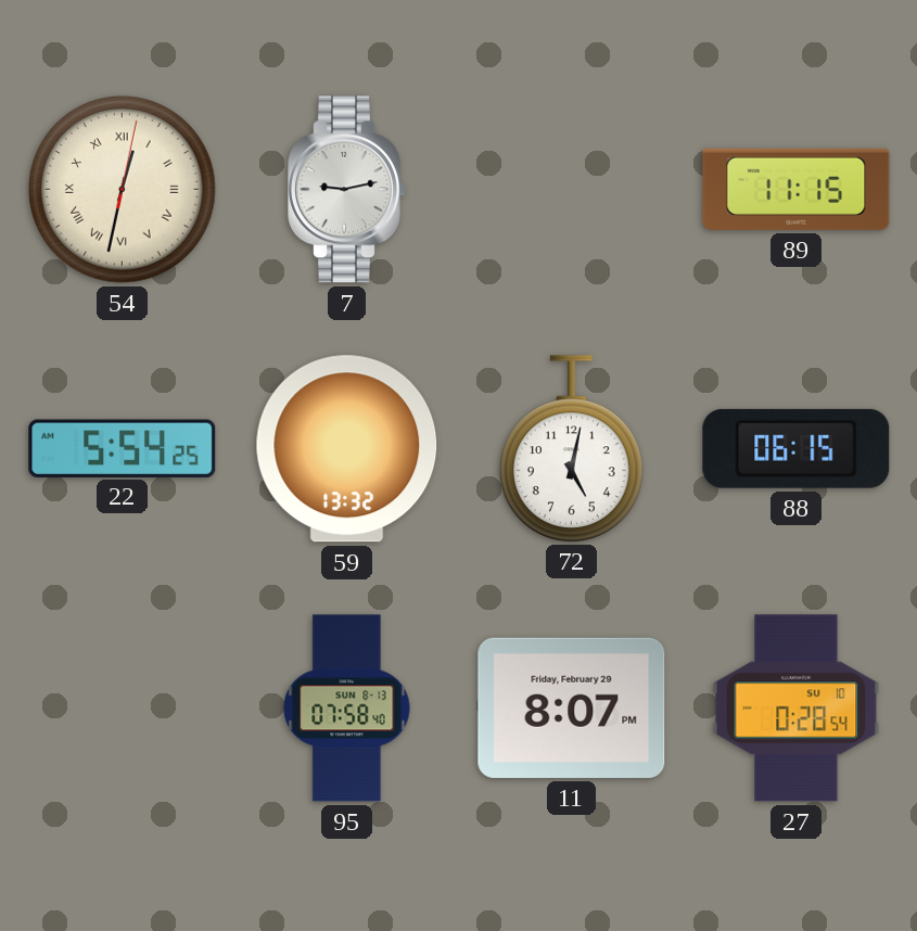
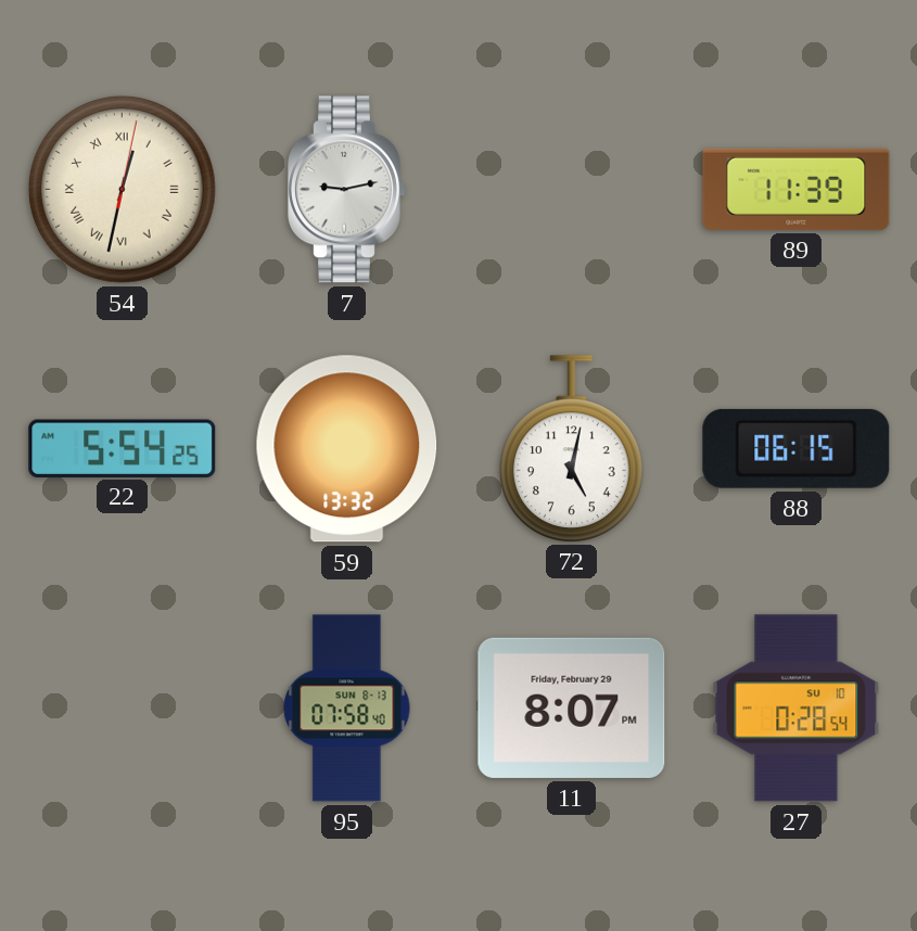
89: 11:15 -> 11:39
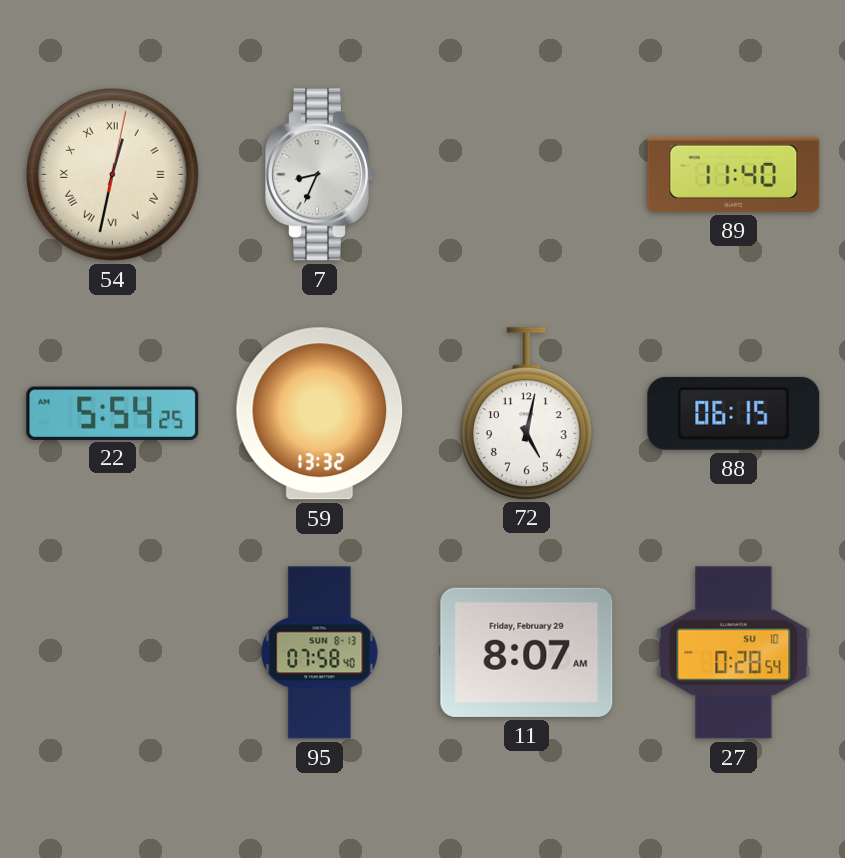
7: 9:13 -> 8:34
89: 11:39 -> 11:40
11: 8:07 PM -> 8:07 AM
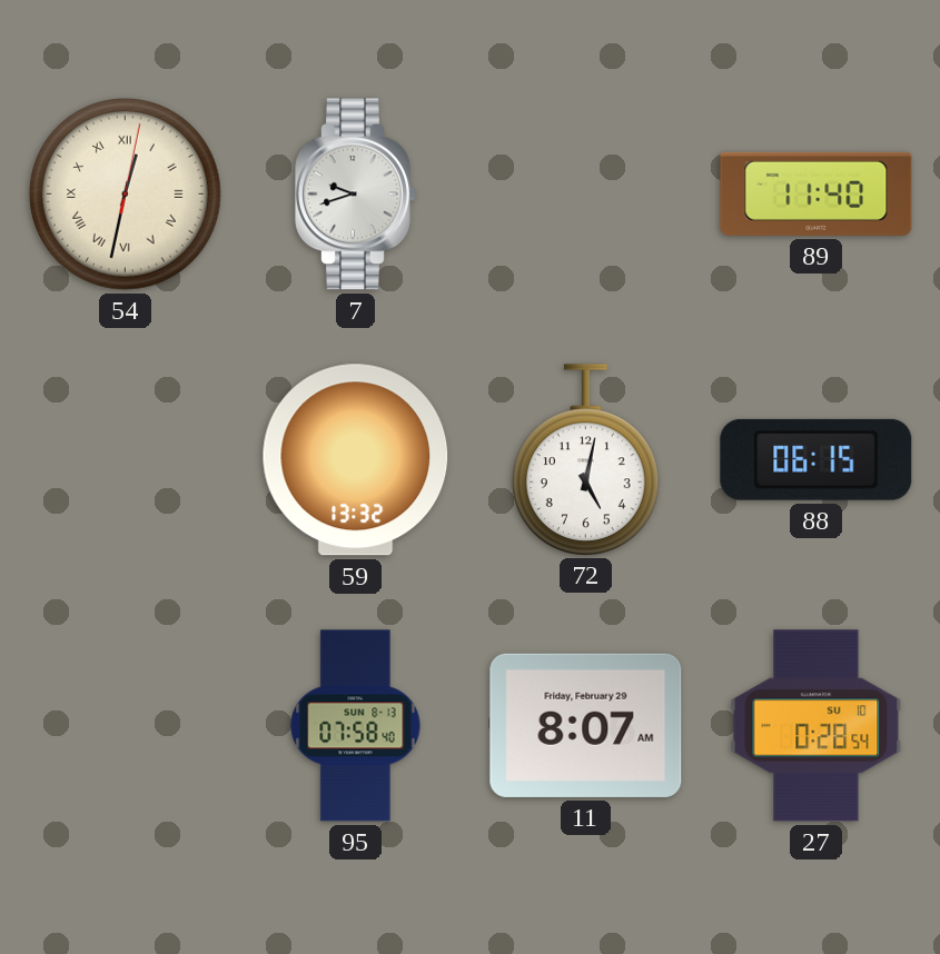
7: 8:34 -> 9:42
22: 5:54 -> none
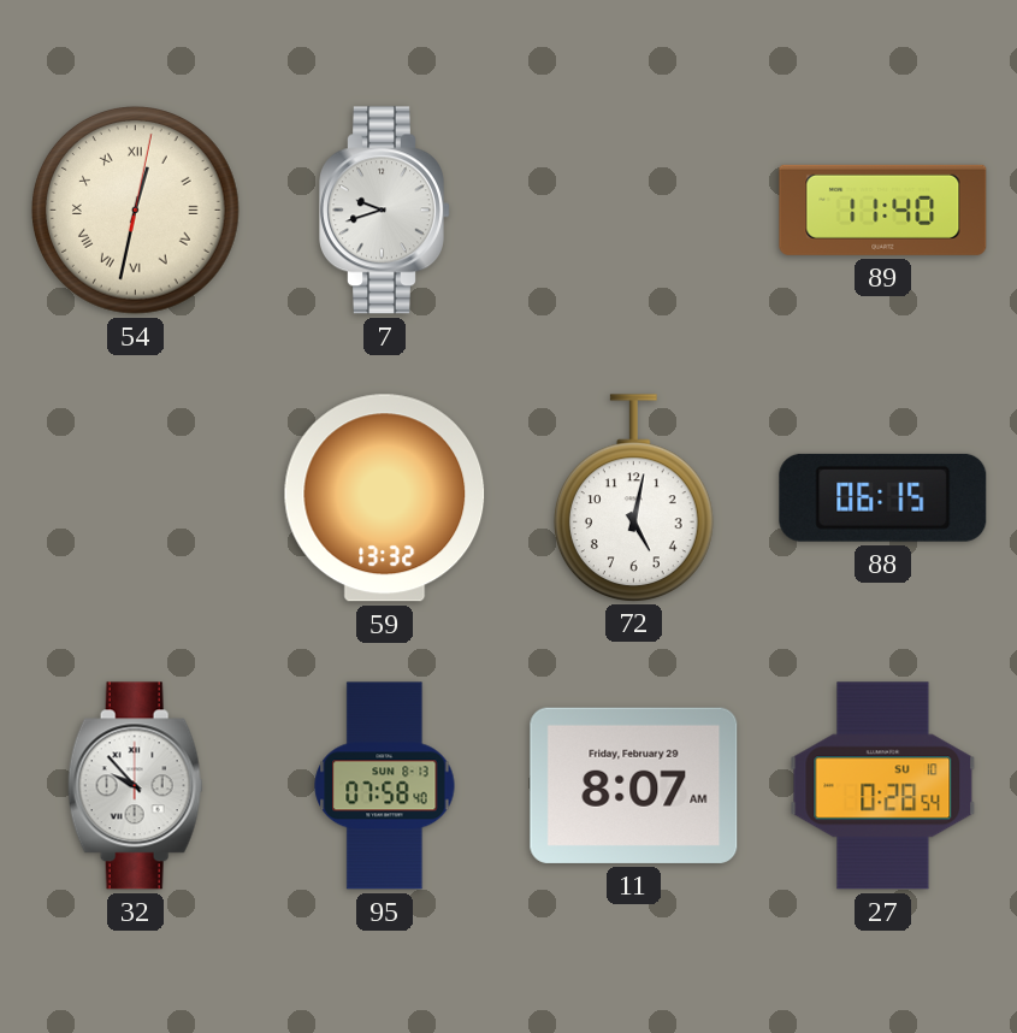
32: none -> 9:53
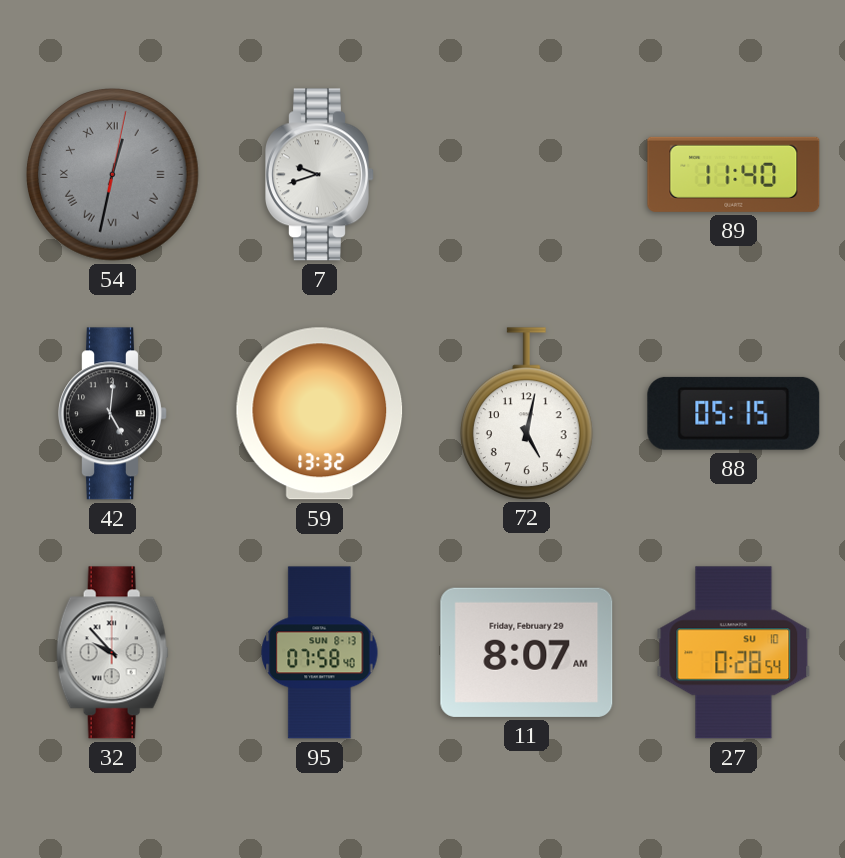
54 dial: cream -> grey
42: none -> 5:01
88: 06:15 -> 05:15
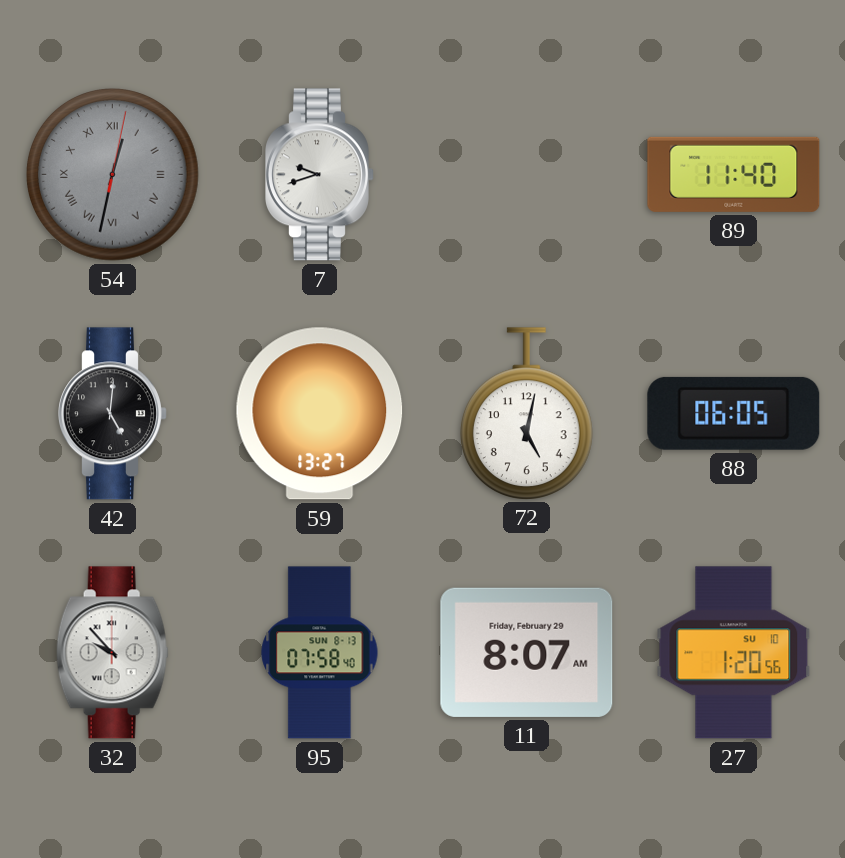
59: 13:32 -> 13:27
88: 05:15 -> 06:05
27: 0:28 -> 1:20
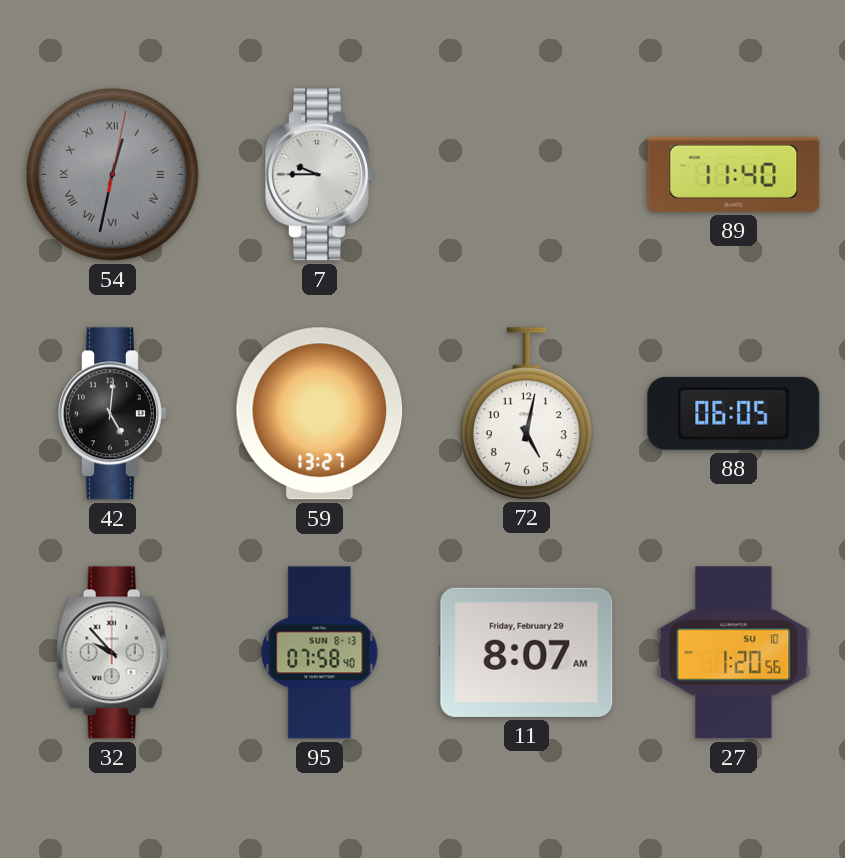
7: 9:42 -> 9:45
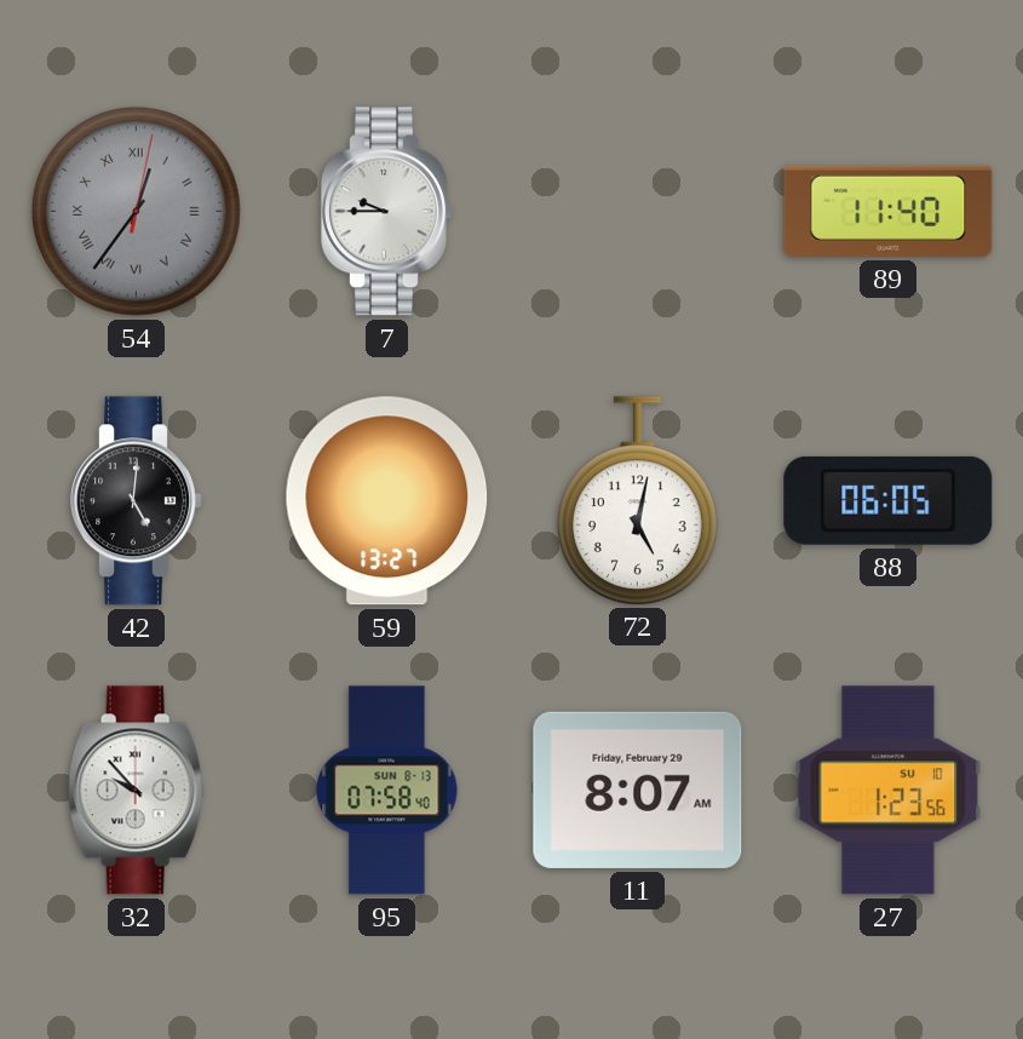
54: 12:32 -> 12:36
27: 1:20 -> 1:23
